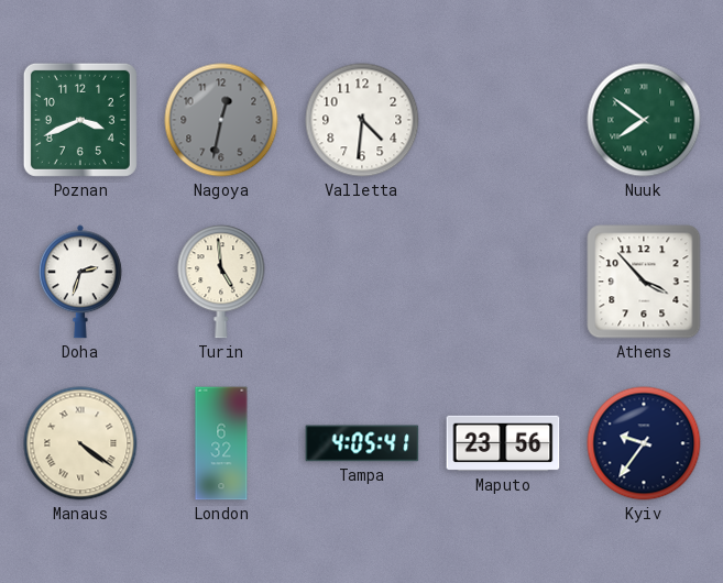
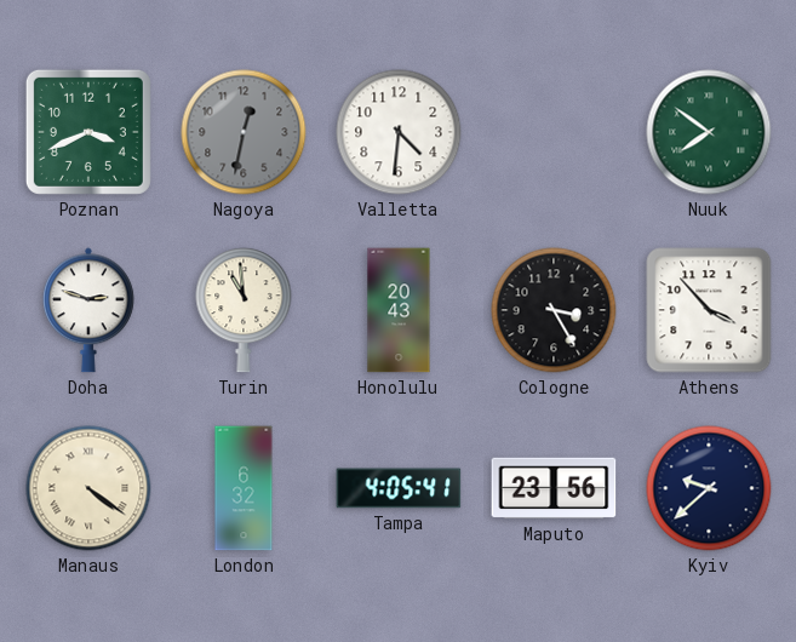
Doha: 2:33 -> 2:48
Turin: 4:59 -> 10:59
Honolulu: none -> 20:43
Cologne: none -> 3:25
Kyiv: 9:36 -> 9:38
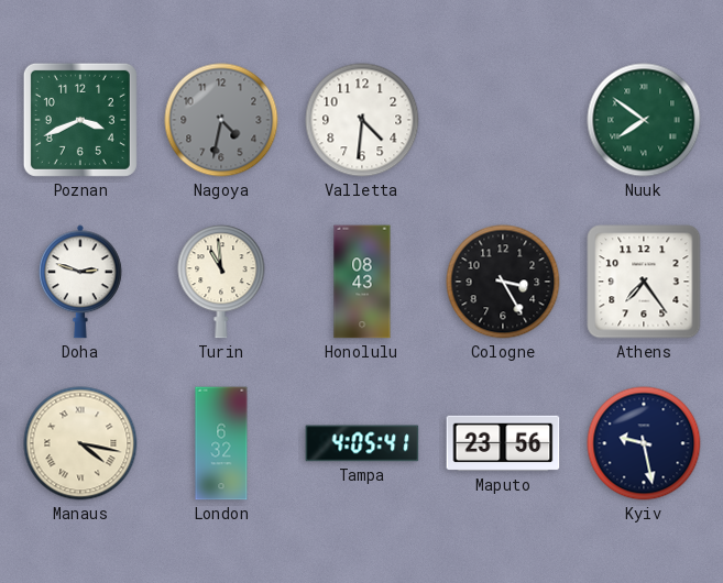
Nagoya: 12:32 -> 4:32
Honolulu: 20:43 -> 08:43
Athens: 3:53 -> 7:24
Manaus: 4:21 -> 4:17
Kyiv: 9:38 -> 9:28
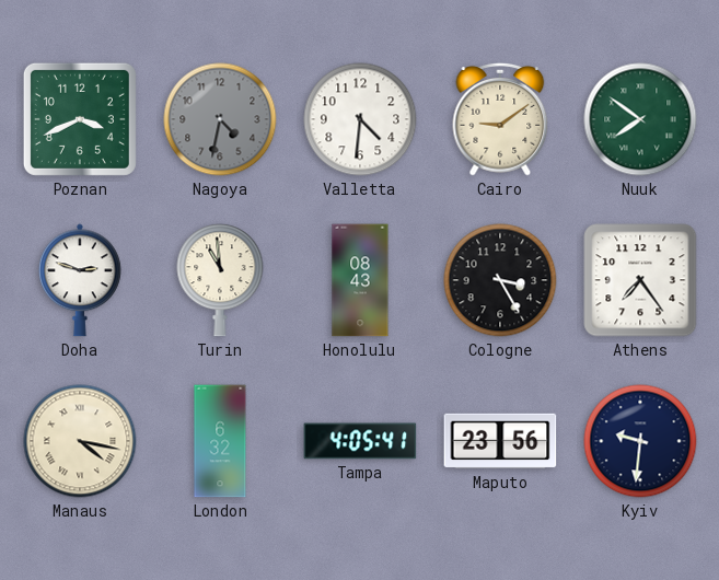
Cairo: none -> 9:09
Kyiv: 9:28 -> 9:31
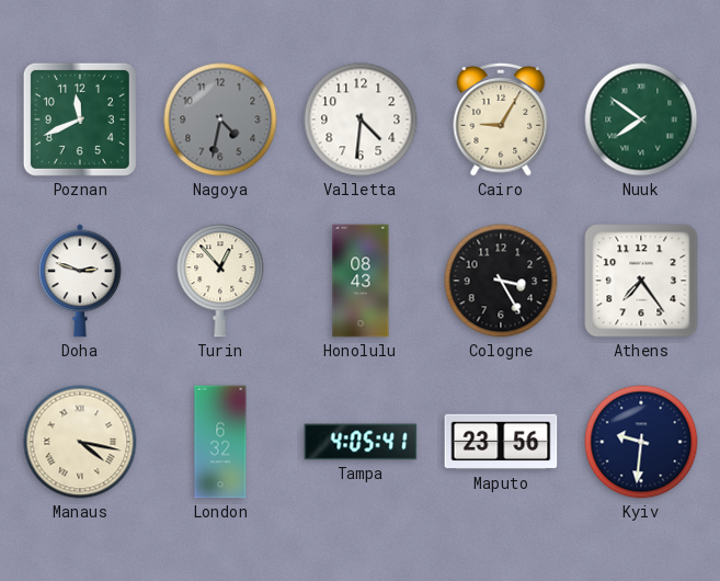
Poznan: 3:41 -> 11:41
Cairo: 9:09 -> 9:05
Turin: 10:59 -> 12:53
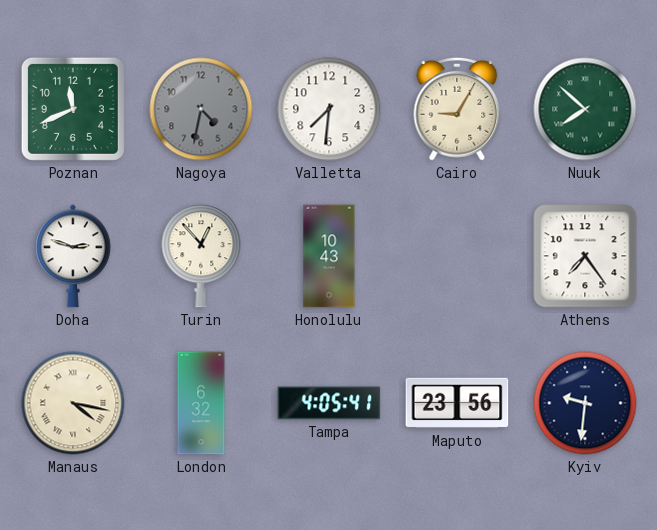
Valletta: 4:31 -> 7:31
Nuuk: 7:51 -> 7:52
Honolulu: 08:43 -> 10:43
Cologne: 3:25 -> none
